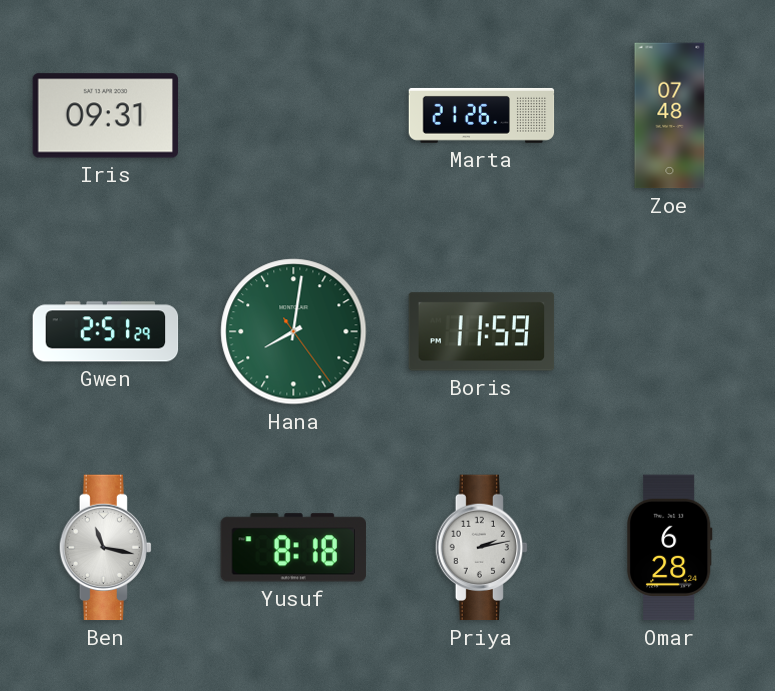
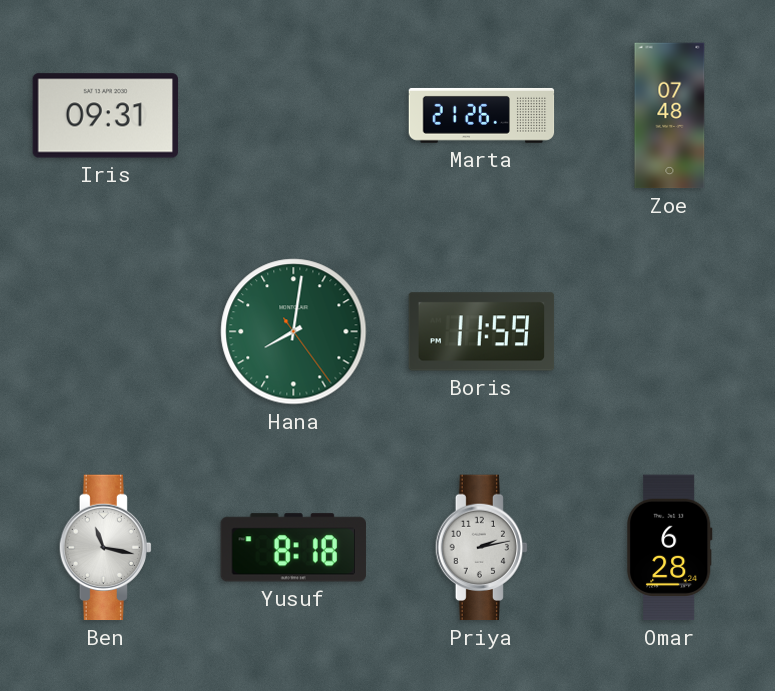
Gwen: 2:51 -> none
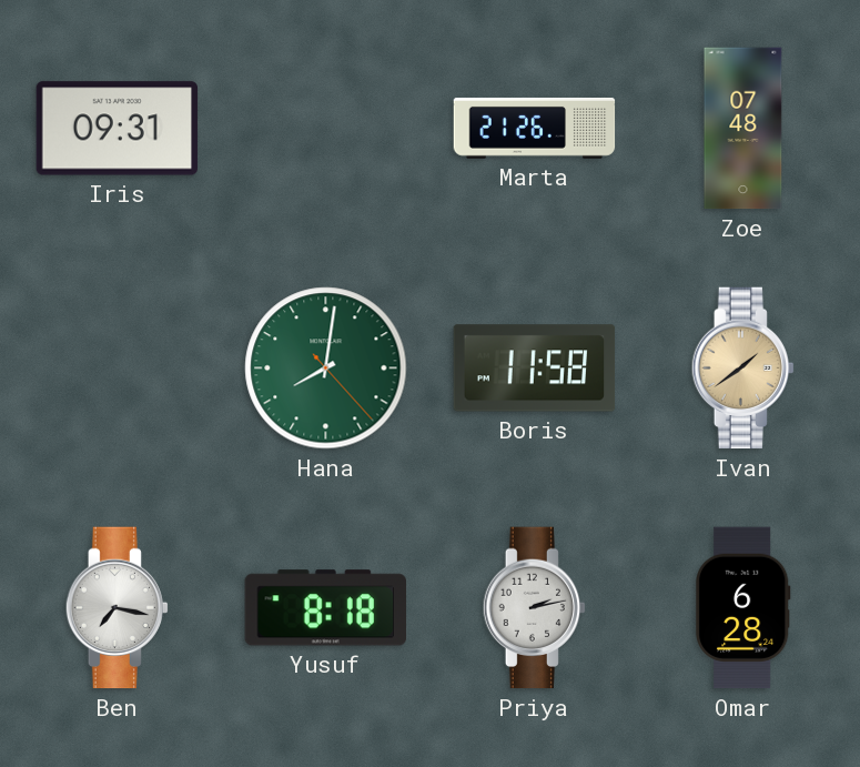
Hana: 8:01:24 -> 8:01:23
Boris: 11:59 -> 11:58
Ivan: none -> 1:39
Ben: 11:17 -> 7:17
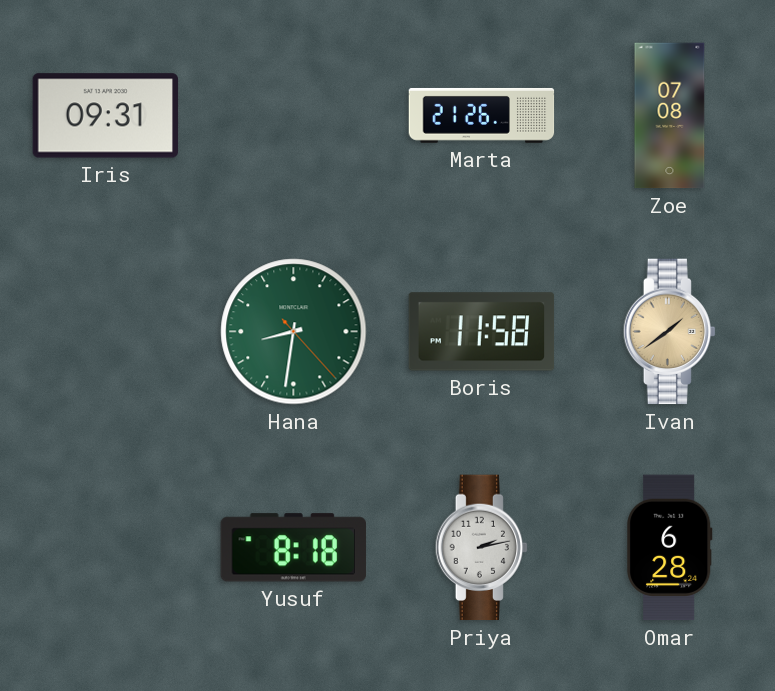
Zoe: 07:48 -> 07:08
Hana: 8:01 -> 8:31
Ben: 7:17 -> none
